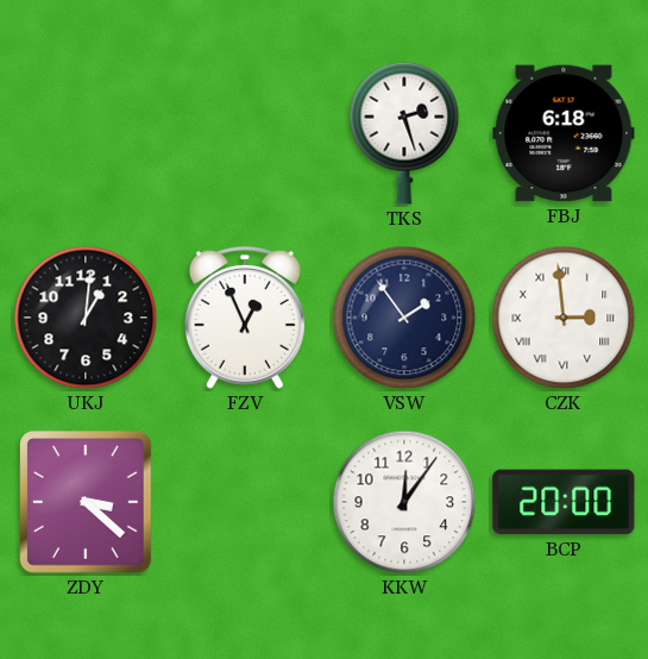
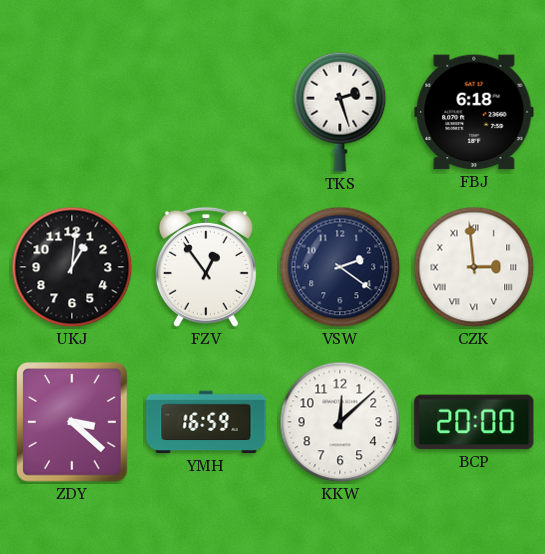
FZV: 12:56 -> 12:54
VSW: 1:54 -> 2:21
YMH: none -> 16:59
KKW: 12:06 -> 12:08
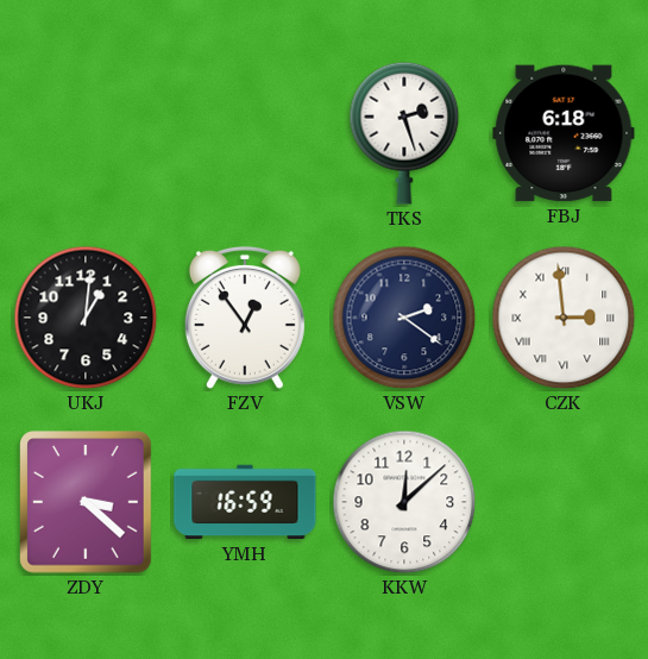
BCP: 20:00 -> none
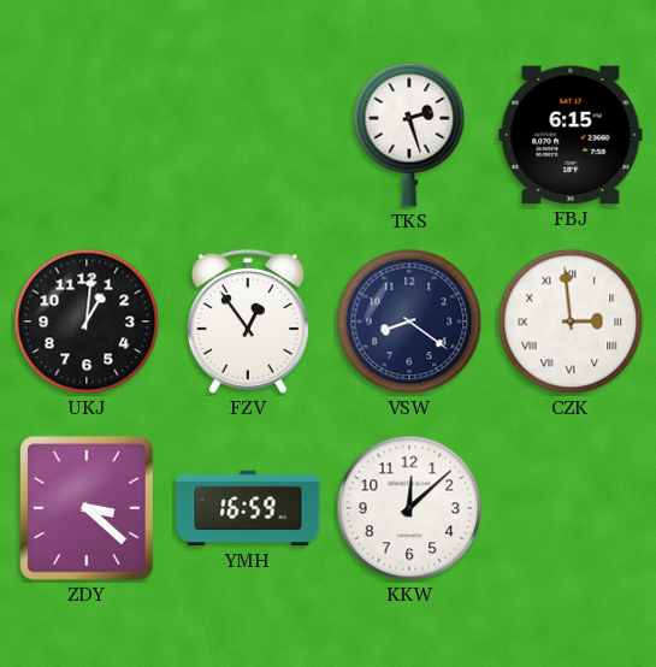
FBJ: 6:18 -> 6:15
VSW: 2:21 -> 8:21
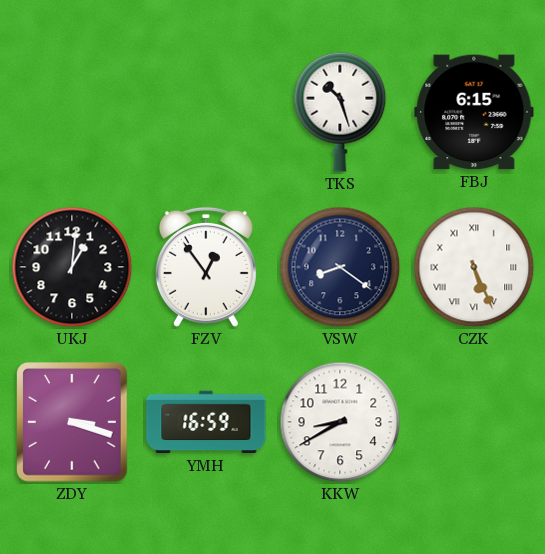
TKS: 2:27 -> 10:27
CZK: 2:59 -> 5:26
ZDY: 3:22 -> 3:18
KKW: 12:08 -> 8:40
